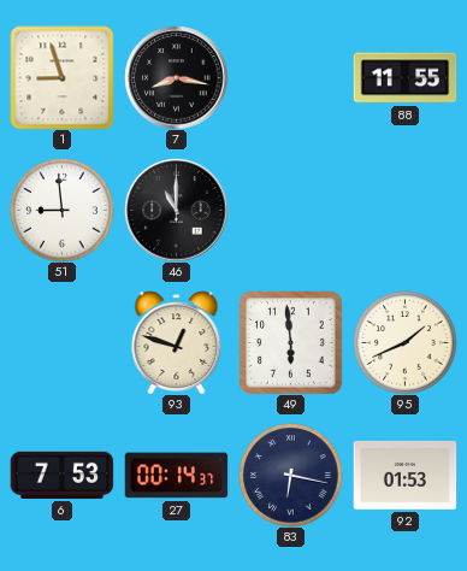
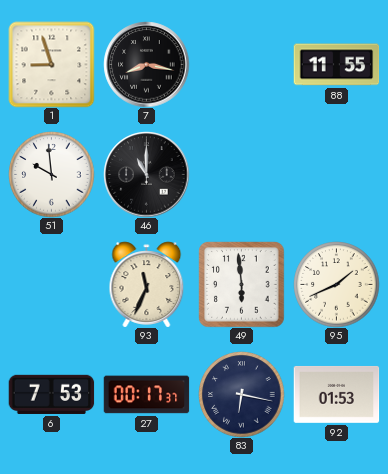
51: 8:59 -> 9:59
93: 12:48 -> 11:34
27: 00:14 -> 00:17
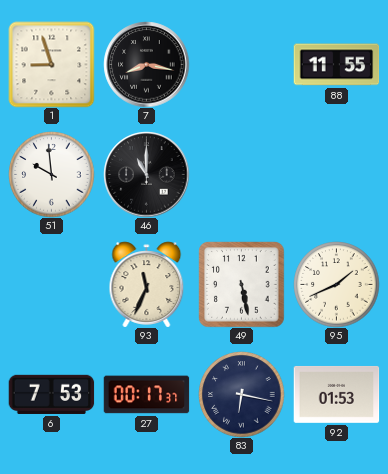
49: 5:59 -> 5:28
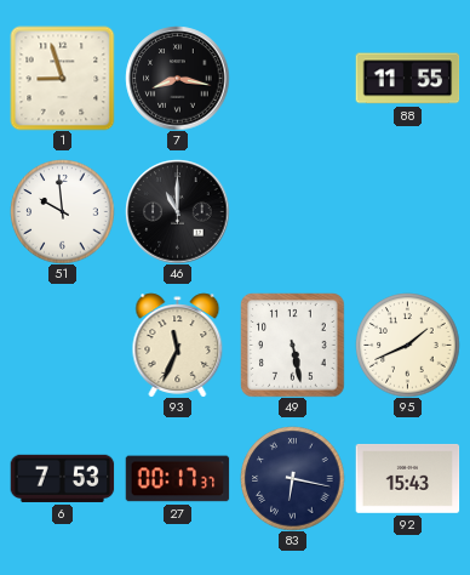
92: 01:53 -> 15:43
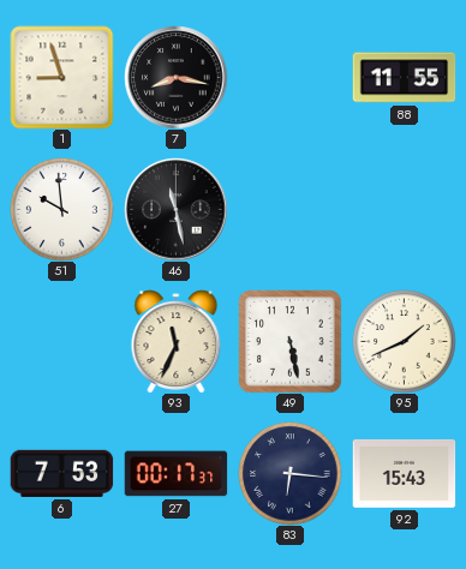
46: 11:00 -> 11:28
83: 6:17 -> 6:16
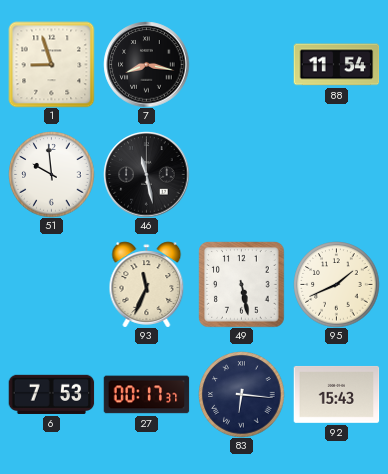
88: 11:55 -> 11:54
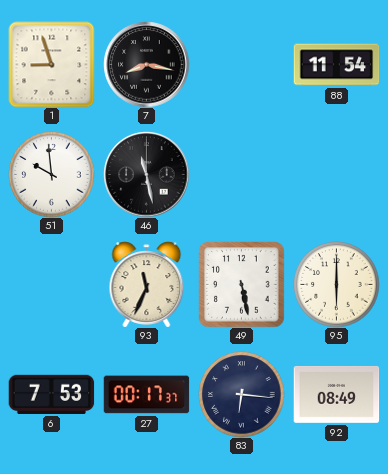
95: 1:41 -> 6:00
92: 15:43 -> 08:49
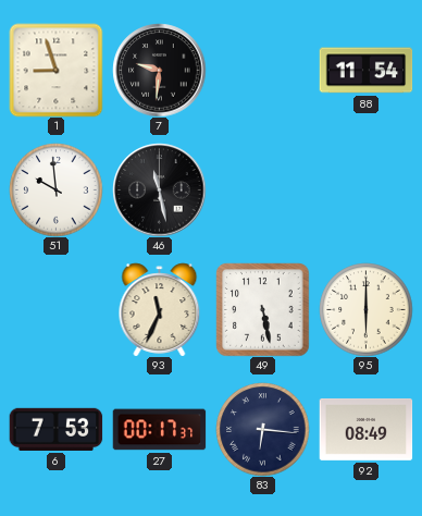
7: 8:17 -> 9:31
